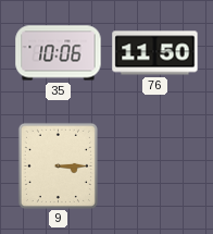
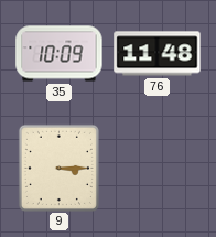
35: 10:06 -> 10:09
76: 11:50 -> 11:48
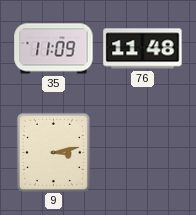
35: 10:09 -> 11:09
9: 3:15 -> 3:13
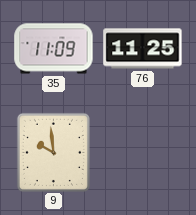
76: 11:48 -> 11:25
9: 3:13 -> 9:59
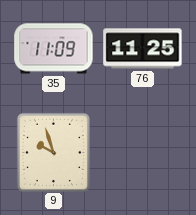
9: 9:59 -> 9:57
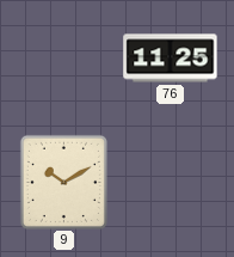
35: 11:09 -> none
9: 9:57 -> 10:10
